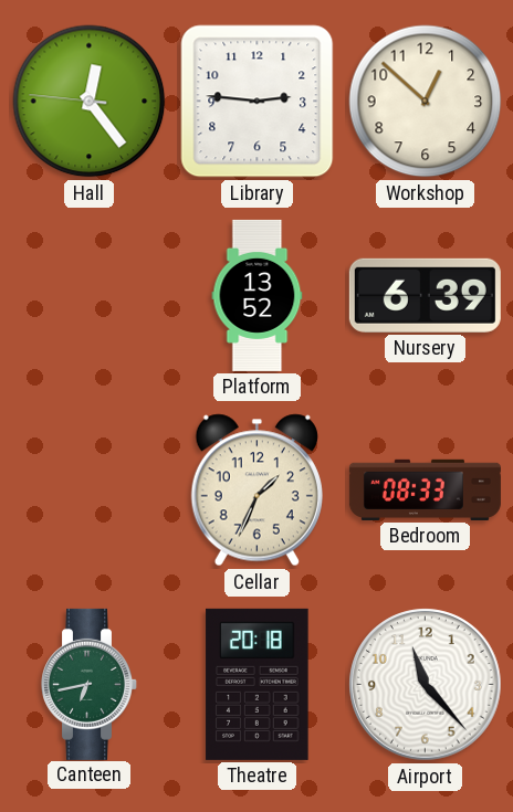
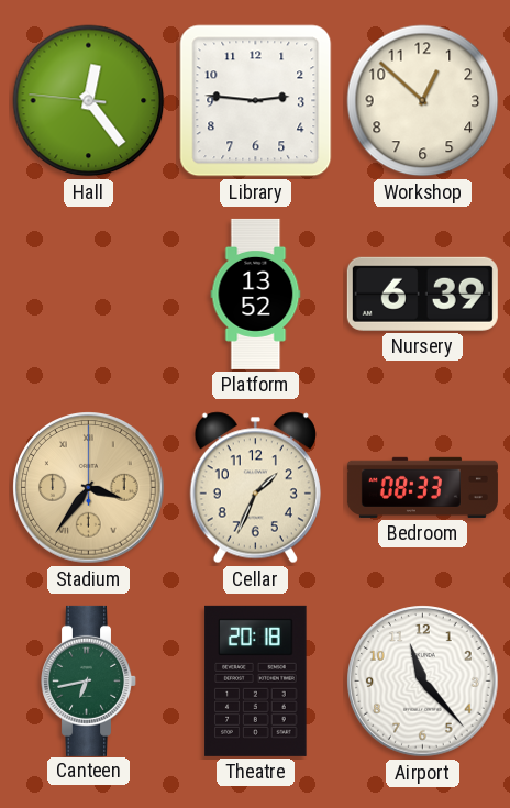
Stadium: none -> 3:36
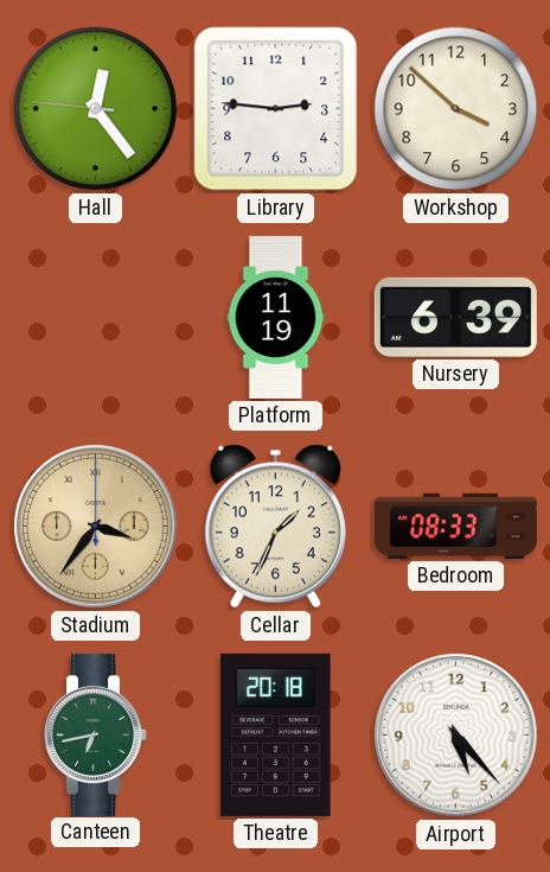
Workshop: 12:52 -> 3:52
Platform: 13:52 -> 11:19
Airport: 11:23 -> 5:23
